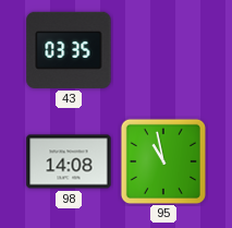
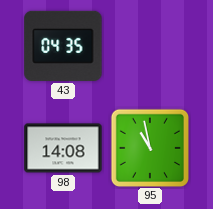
43: 03:35 -> 04:35
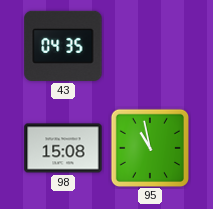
98: 14:08 -> 15:08
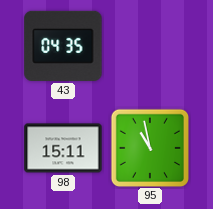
98: 15:08 -> 15:11
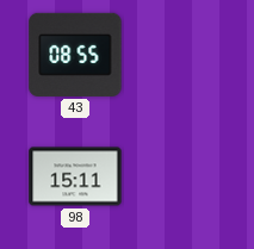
43: 04:35 -> 08:55
95: 10:58 -> none
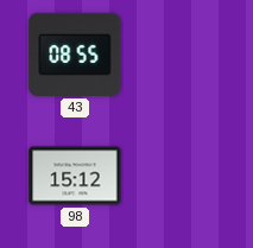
98: 15:11 -> 15:12
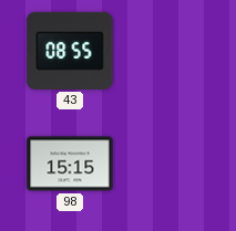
98: 15:12 -> 15:15
